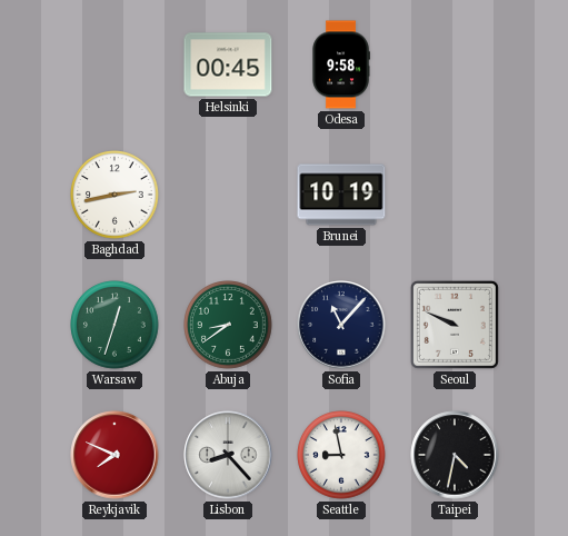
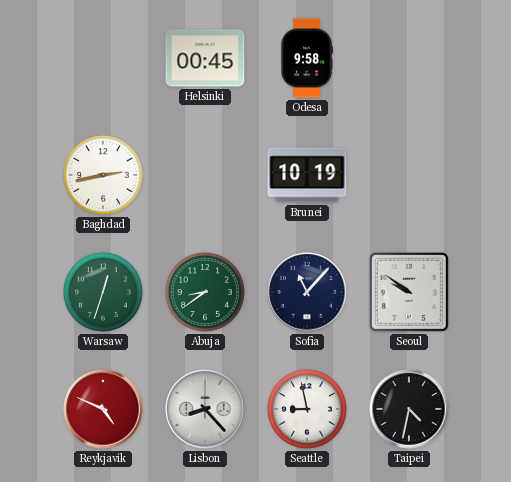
Seoul: 9:49 -> 9:51
Reykjavik: 7:49 -> 4:49
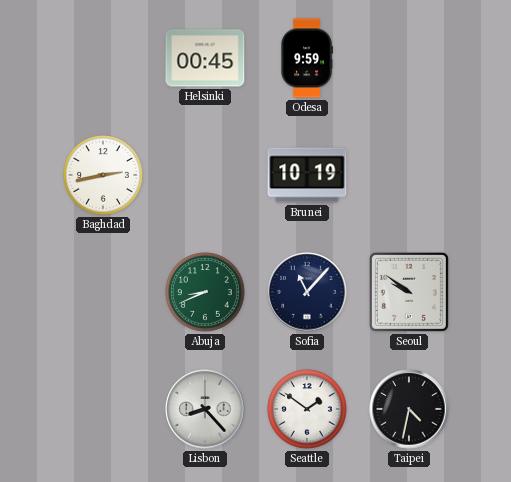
Odesa: 9:58 -> 9:59
Warsaw: 12:33 -> none
Abuja: 8:39 -> 8:41
Reykjavik: 4:49 -> none
Seattle: 8:58 -> 1:51
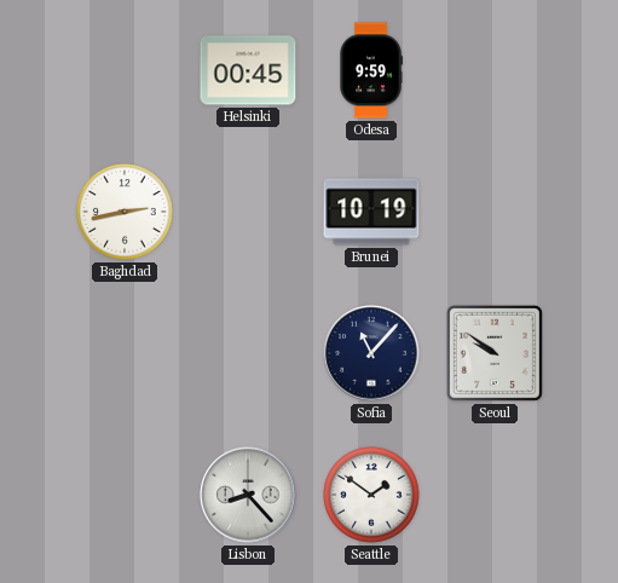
Abuja: 8:41 -> none
Taipei: 4:32 -> none
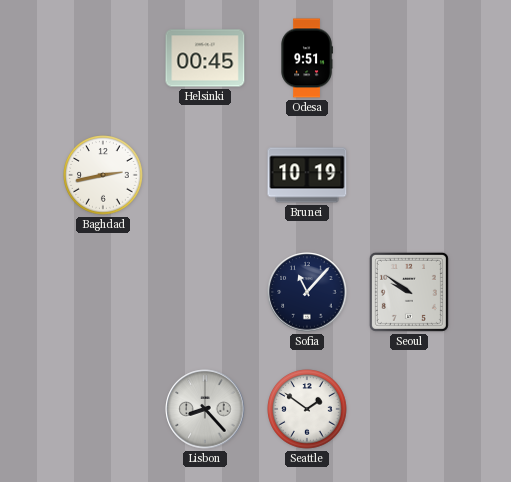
Odesa: 9:59 -> 9:51
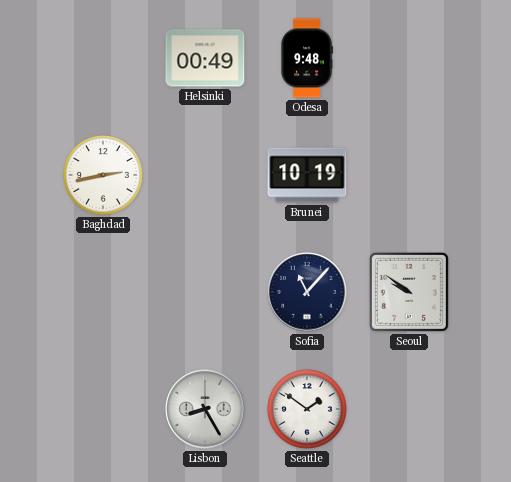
Helsinki: 00:45 -> 00:49
Odesa: 9:51 -> 9:48
Lisbon: 8:23 -> 8:25
